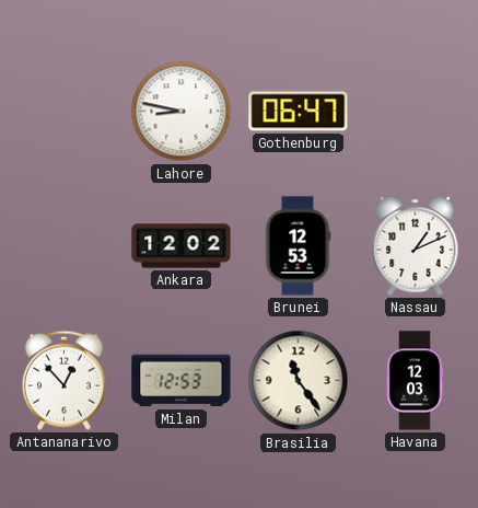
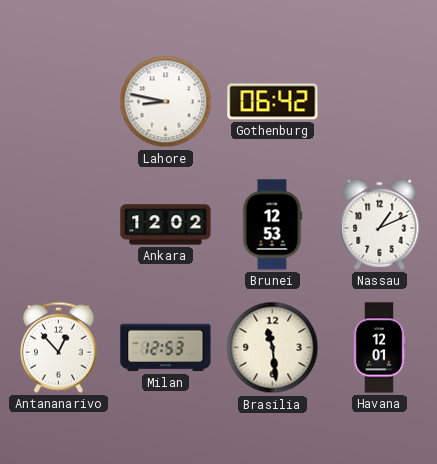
Gothenburg: 06:47 -> 06:42
Brasilia: 11:24 -> 11:29
Havana: 12:03 -> 12:01
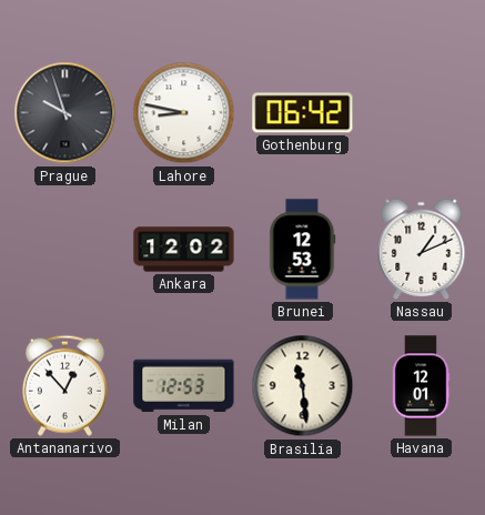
Prague: none -> 9:57
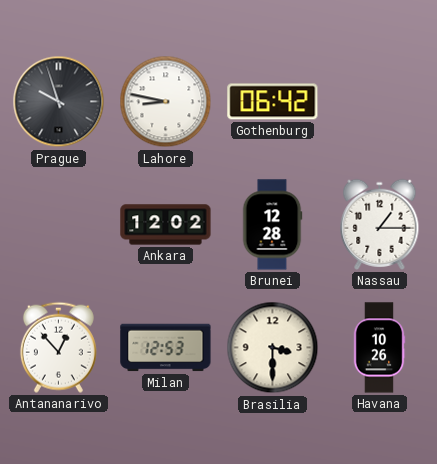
Brunei: 12:53 -> 12:28
Nassau: 1:11 -> 1:15
Brasilia: 11:29 -> 3:30
Havana: 12:01 -> 10:26
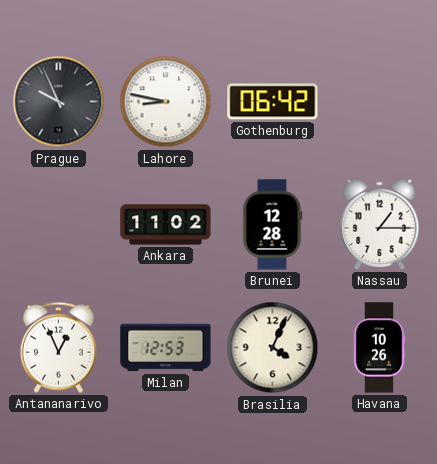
Prague: 9:57 -> 9:56
Ankara: 12:02 -> 11:02
Antananarivo: 12:53 -> 12:56
Brasilia: 3:30 -> 4:04
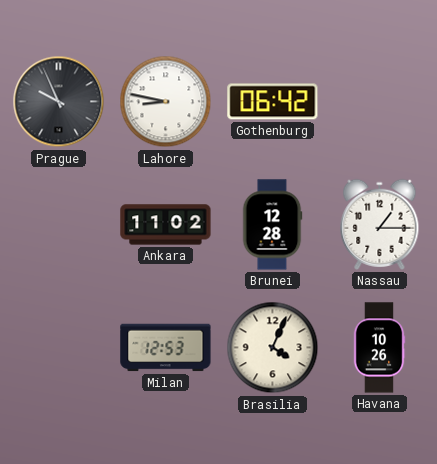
Antananarivo: 12:56 -> none
